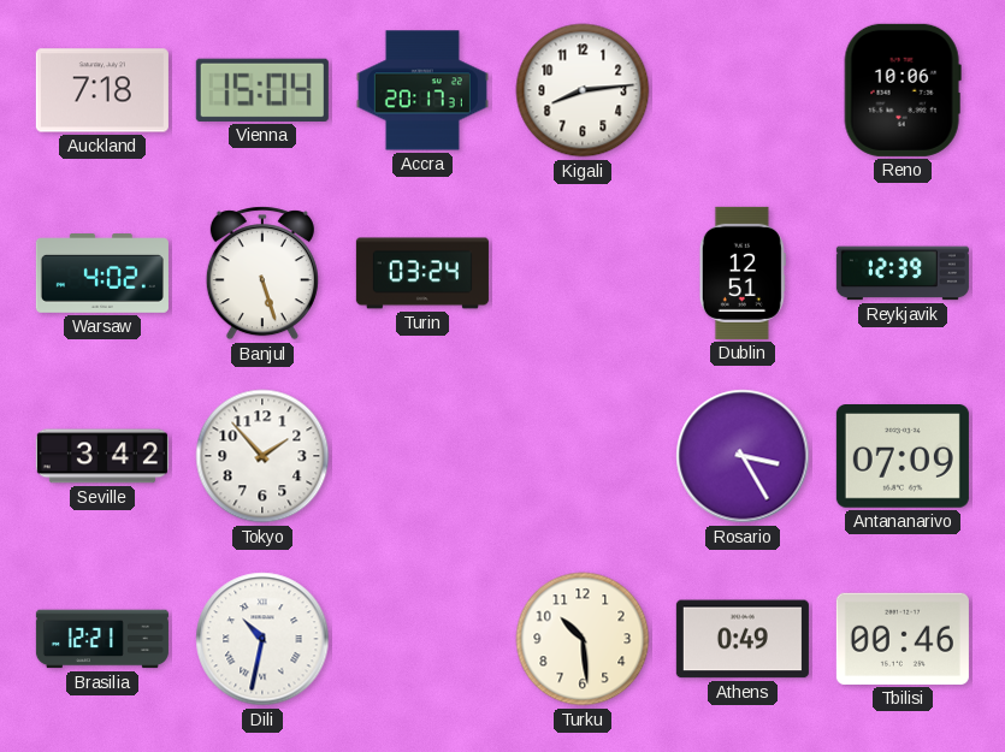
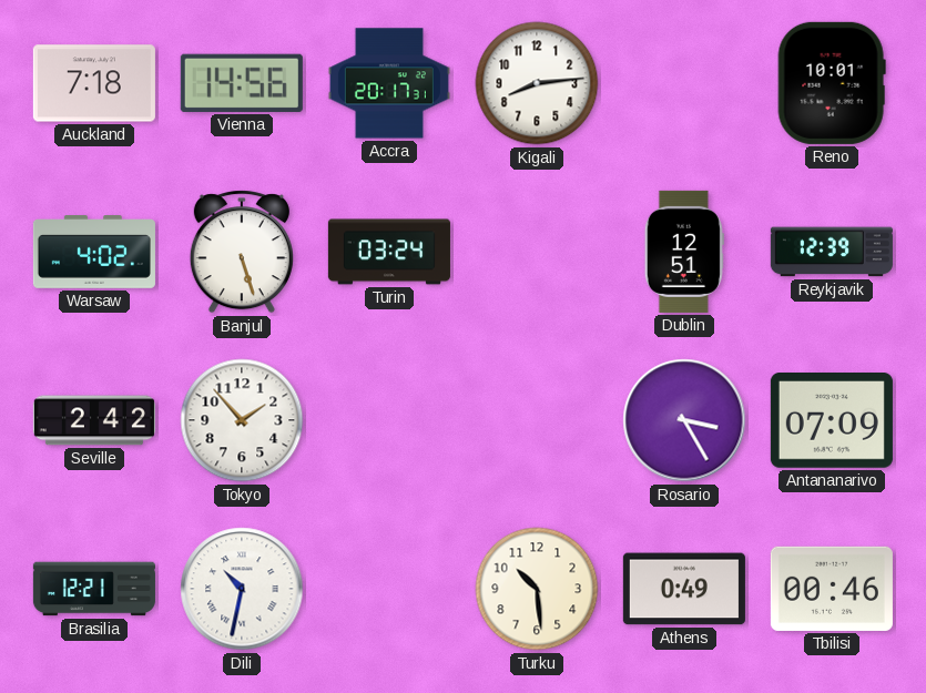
Vienna: 15:04 -> 14:56
Reno: 10:06 -> 10:01
Seville: 3:42 -> 2:42
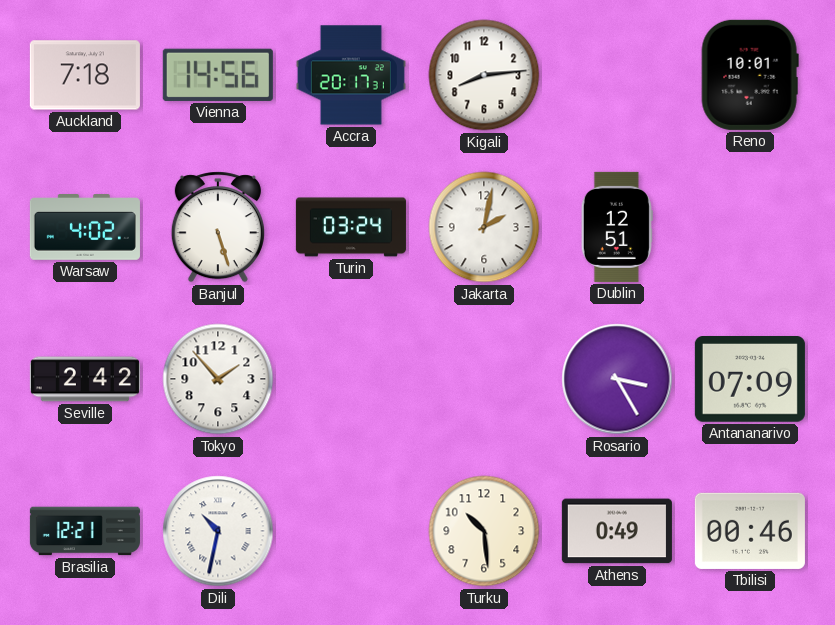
Jakarta: none -> 2:02
Reykjavik: 12:39 -> none
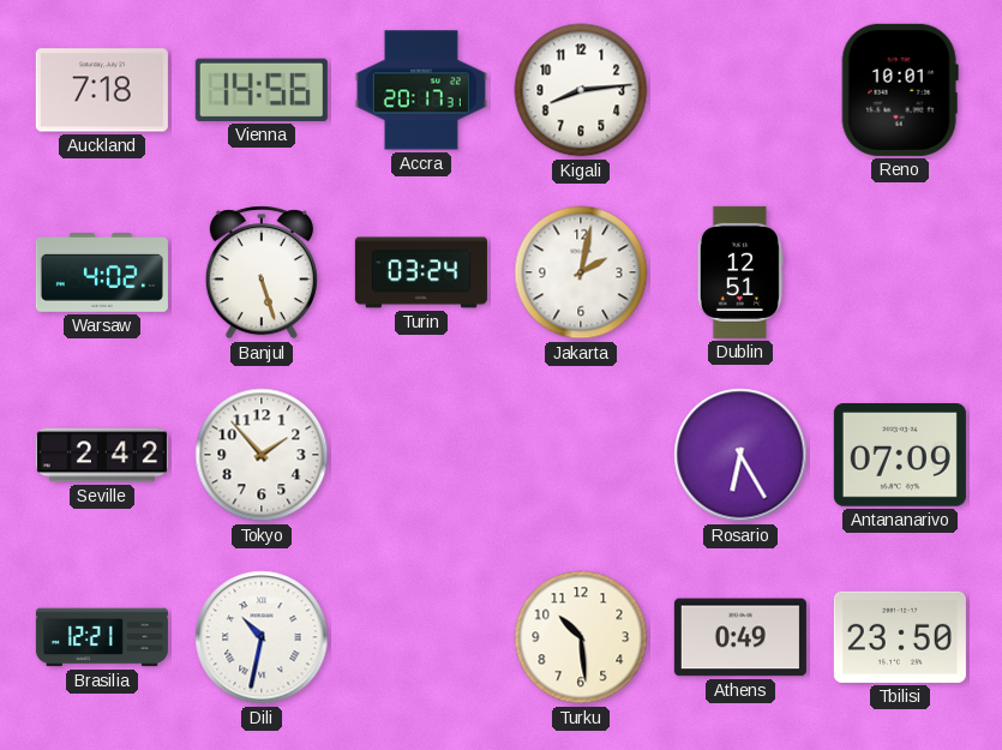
Rosario: 3:25 -> 6:25
Tbilisi: 00:46 -> 23:50
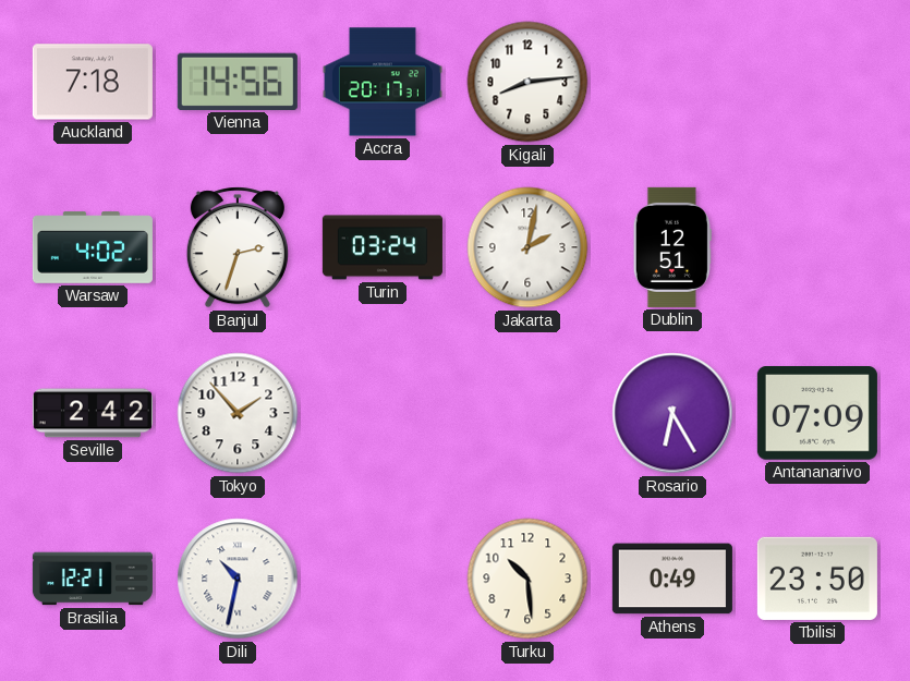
Reno: 10:01 -> none
Banjul: 5:27 -> 2:33
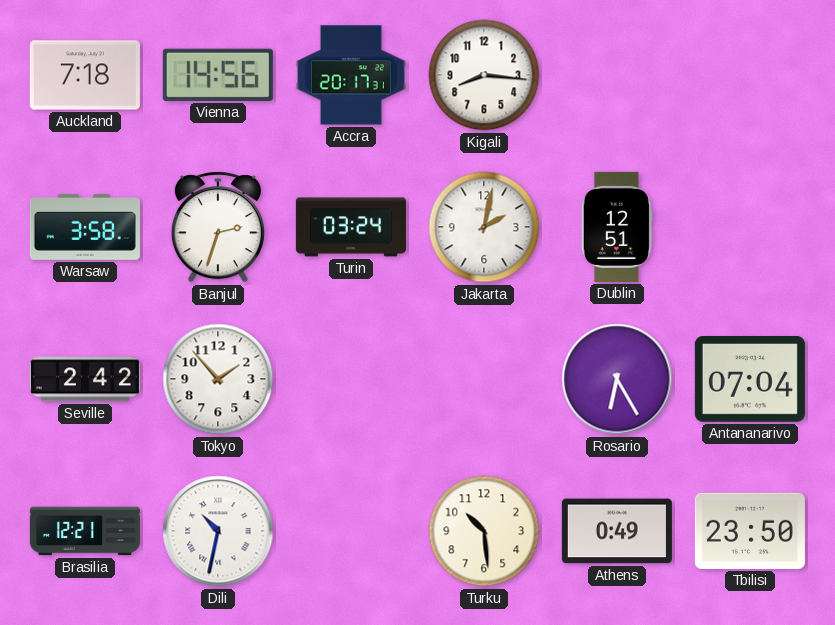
Kigali: 8:14 -> 8:16
Warsaw: 4:02 -> 3:58
Antananarivo: 07:09 -> 07:04
